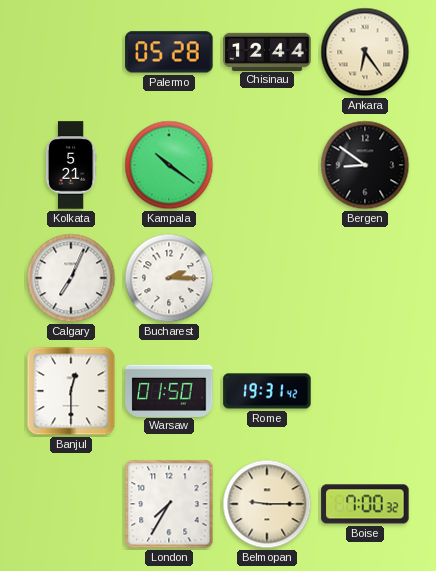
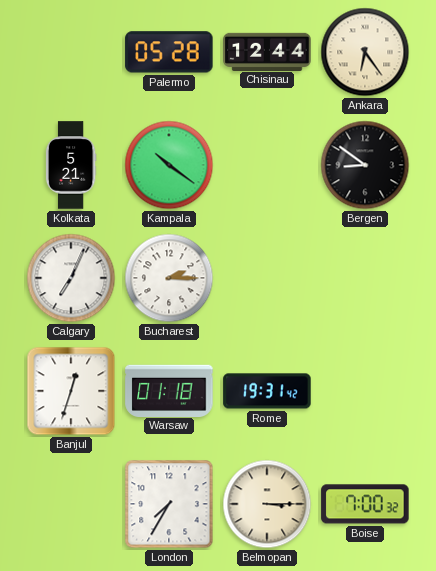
Banjul: 12:30 -> 12:33
Warsaw: 01:50 -> 01:18
Belmopan: 9:15 -> 3:15
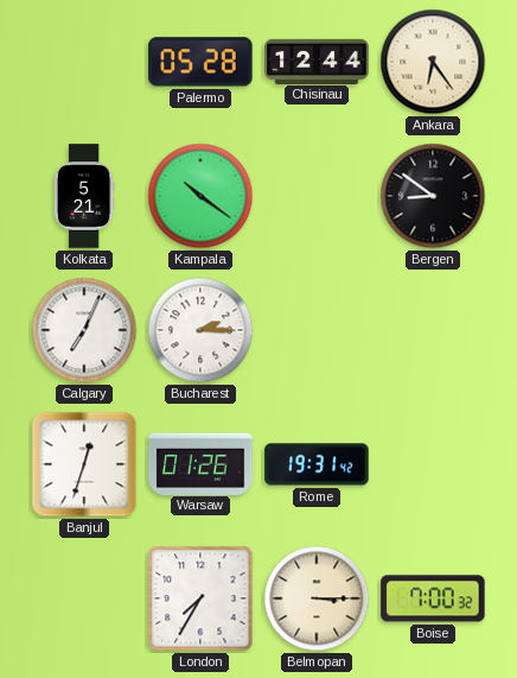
Warsaw: 01:18 -> 01:26
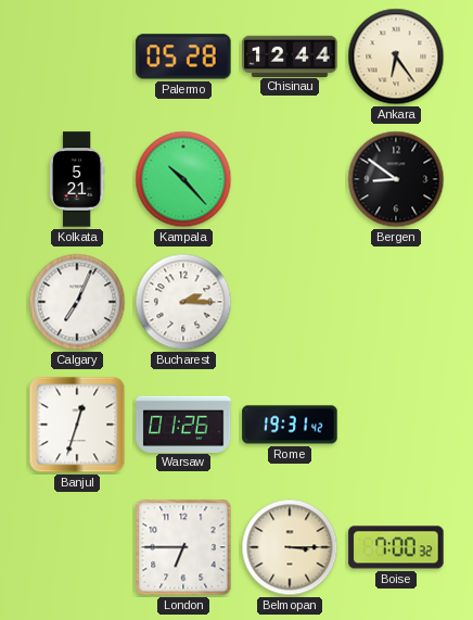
Kampala: 10:21 -> 10:23
London: 7:35 -> 6:45
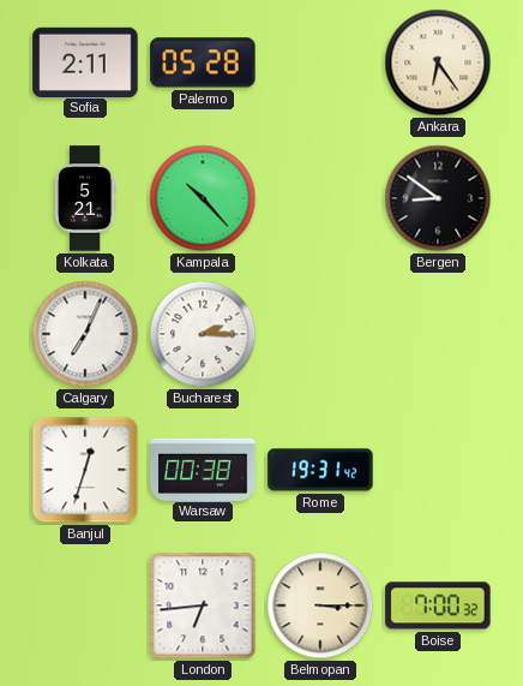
Sofia: none -> 2:11
Chisinau: 12:44 -> none
Warsaw: 01:26 -> 00:38
London: 6:45 -> 6:44
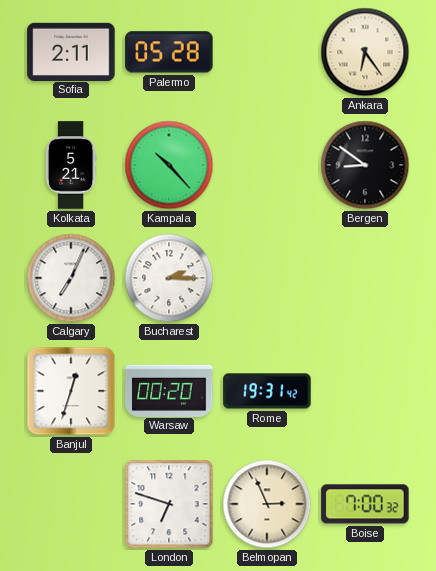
Warsaw: 00:38 -> 00:20
London: 6:44 -> 6:48
Belmopan: 3:15 -> 2:56
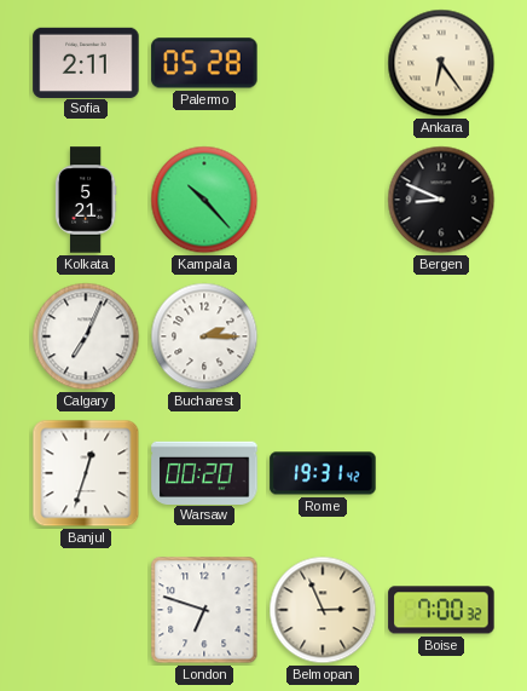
Bergen: 8:51 -> 8:49
